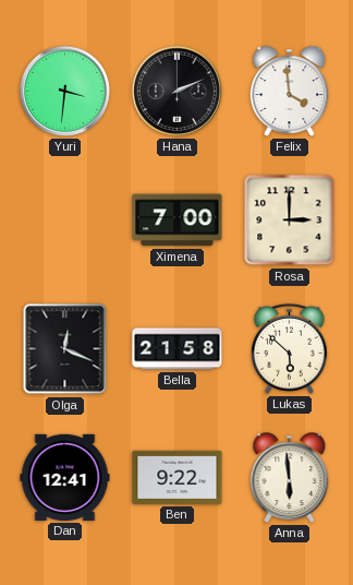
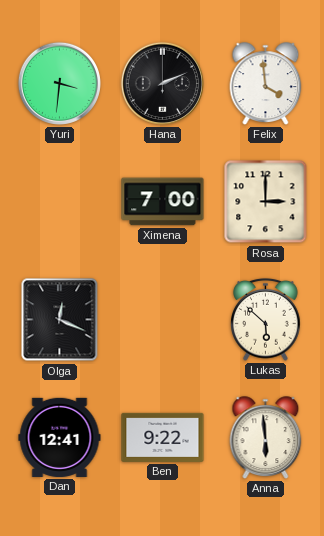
Bella: 21:58 -> none
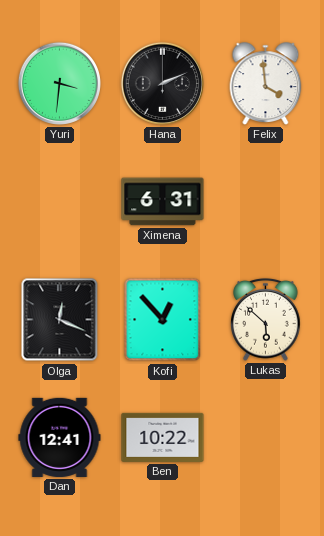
Ximena: 7:00 -> 6:31
Rosa: 3:00 -> none
Kofi: none -> 12:53
Ben: 9:22 -> 10:22
Anna: 5:59 -> none
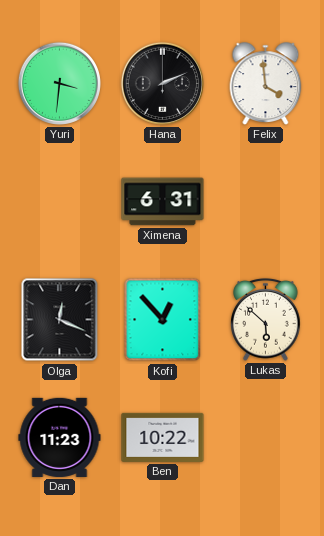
Dan: 12:41 -> 11:23
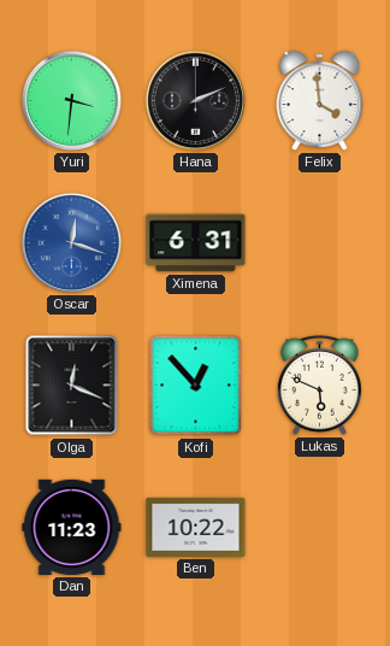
Oscar: none -> 12:18
Lukas: 5:52 -> 5:49
